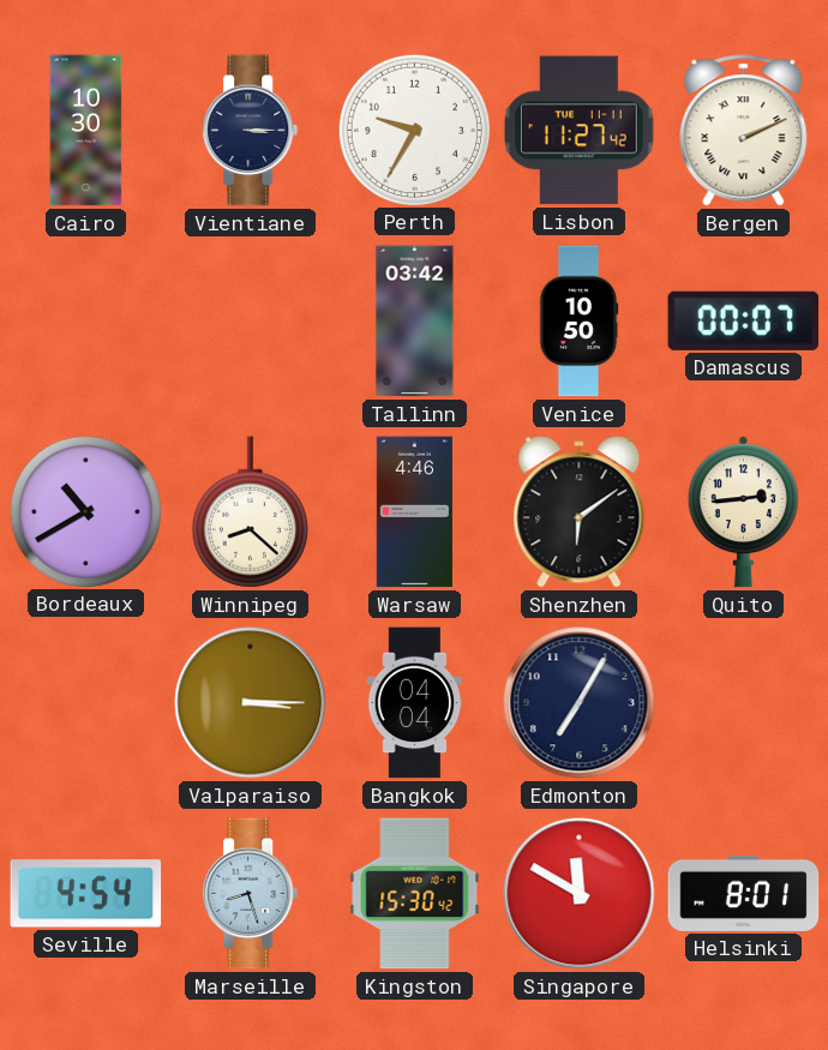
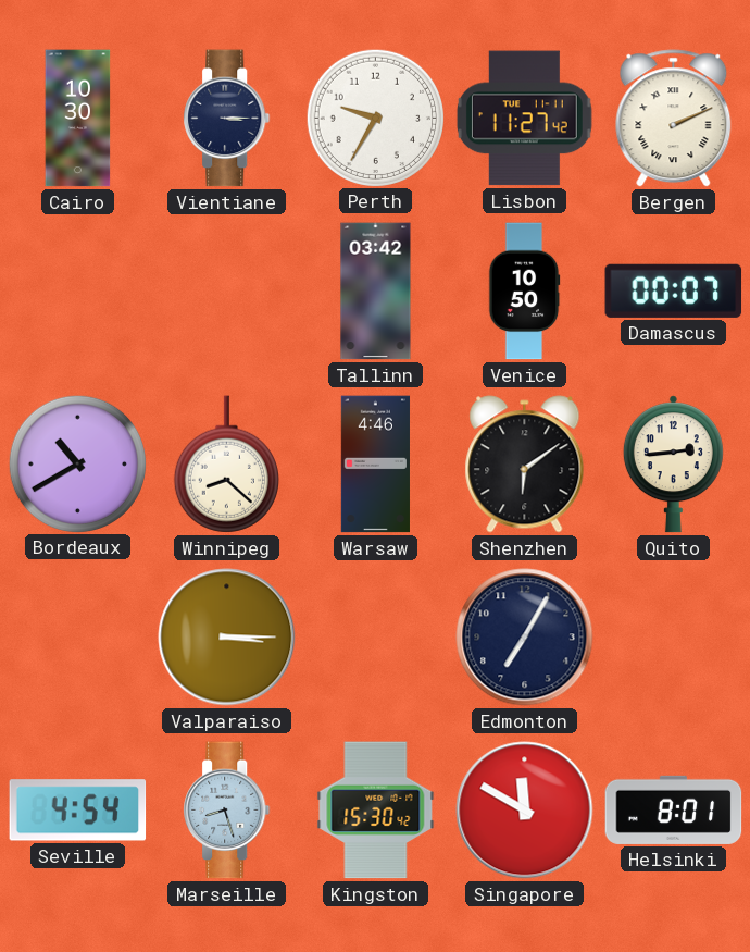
Bangkok: 04:04 -> none
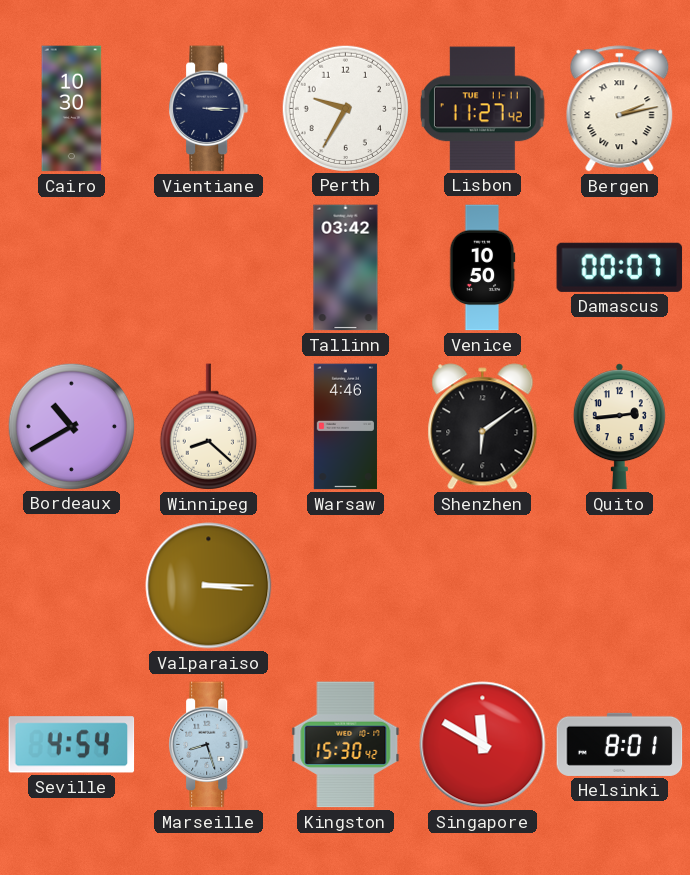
Bergen: 2:11 -> 2:13
Edmonton: 7:05 -> none
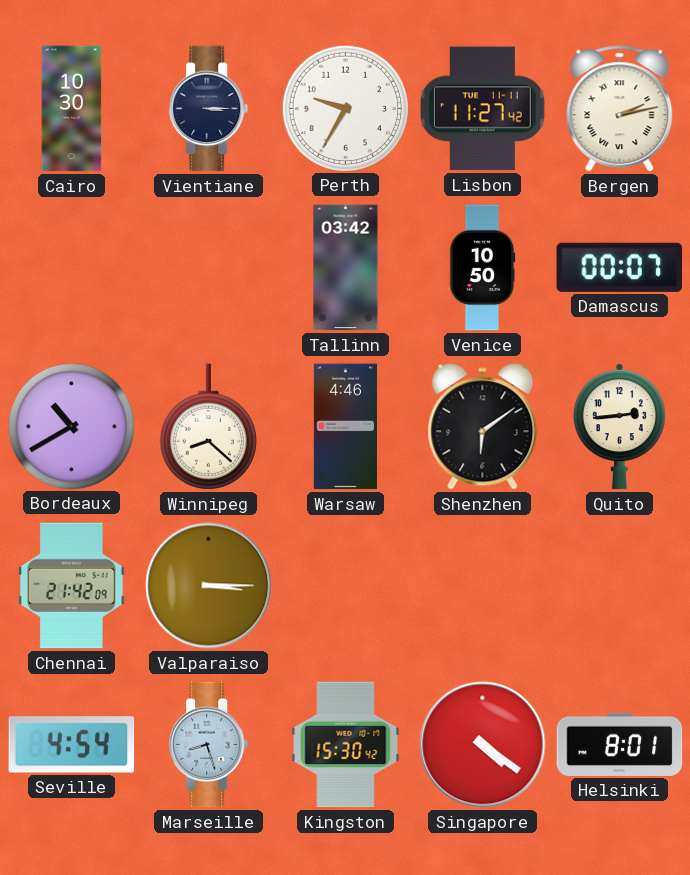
Chennai: none -> 21:42
Singapore: 11:50 -> 4:21
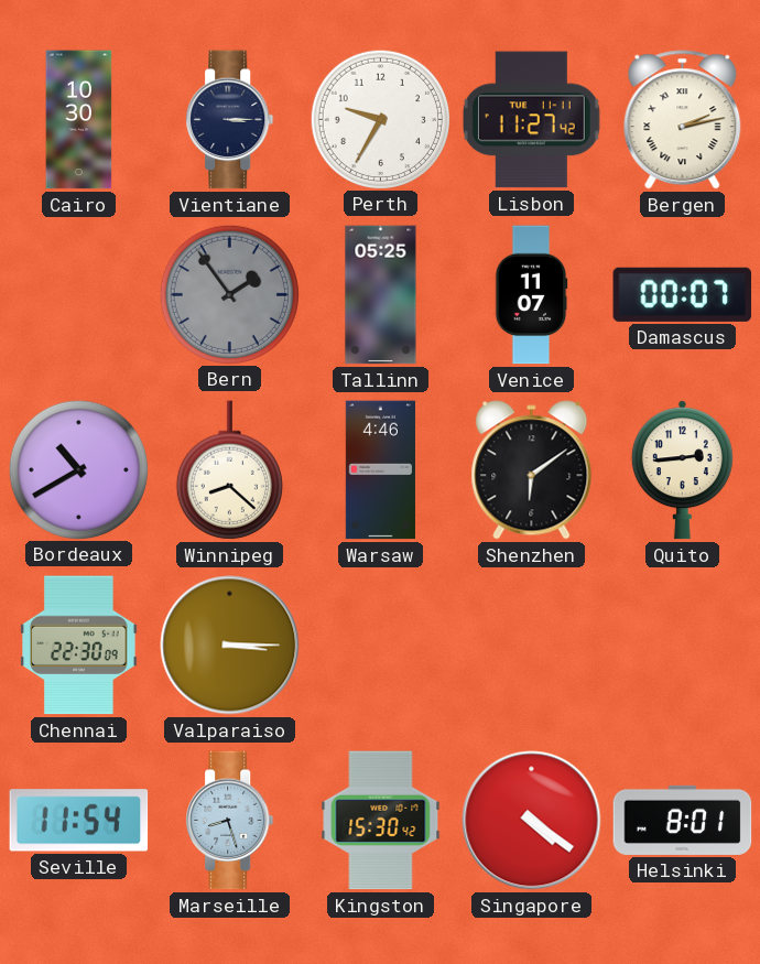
Bern: none -> 1:54
Tallinn: 03:42 -> 05:25
Venice: 10:50 -> 11:07
Chennai: 21:42 -> 22:30
Seville: 4:54 -> 11:54
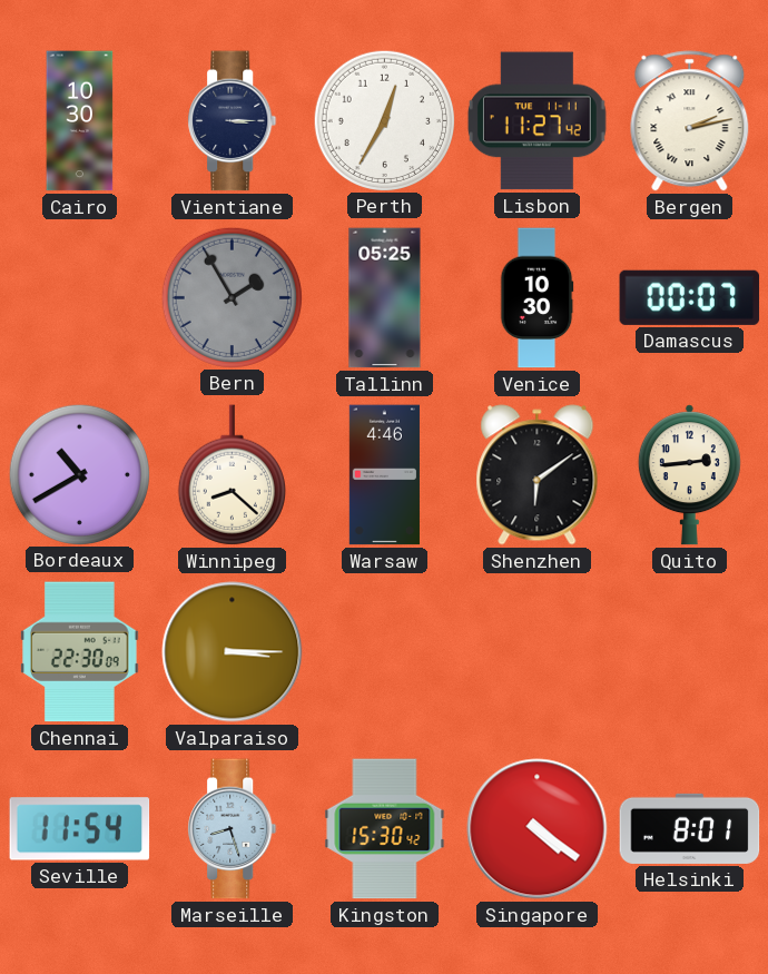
Perth: 9:35 -> 12:35
Bern: 1:54 -> 1:55
Venice: 11:07 -> 10:30
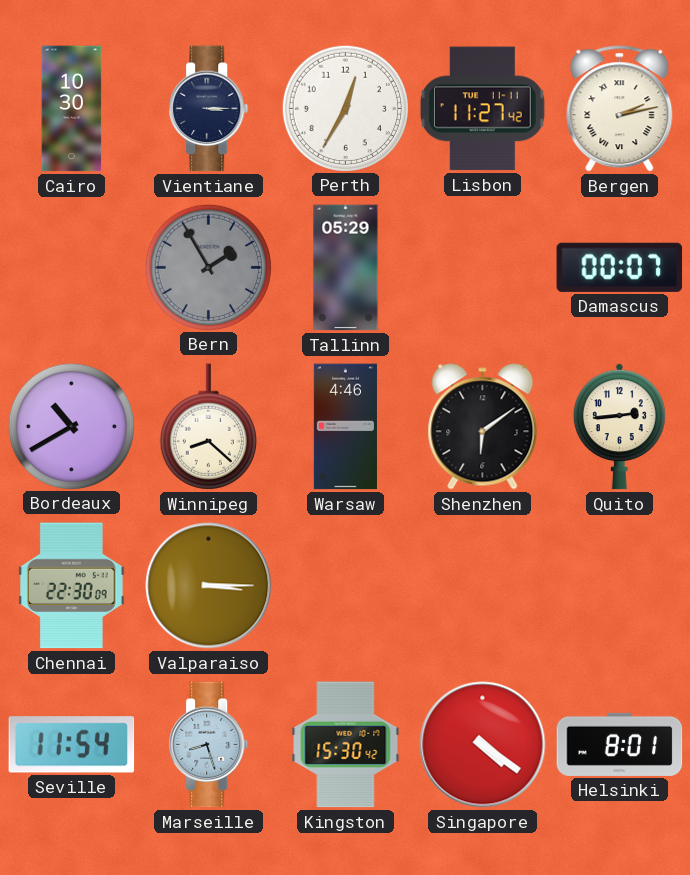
Tallinn: 05:25 -> 05:29
Venice: 10:30 -> none
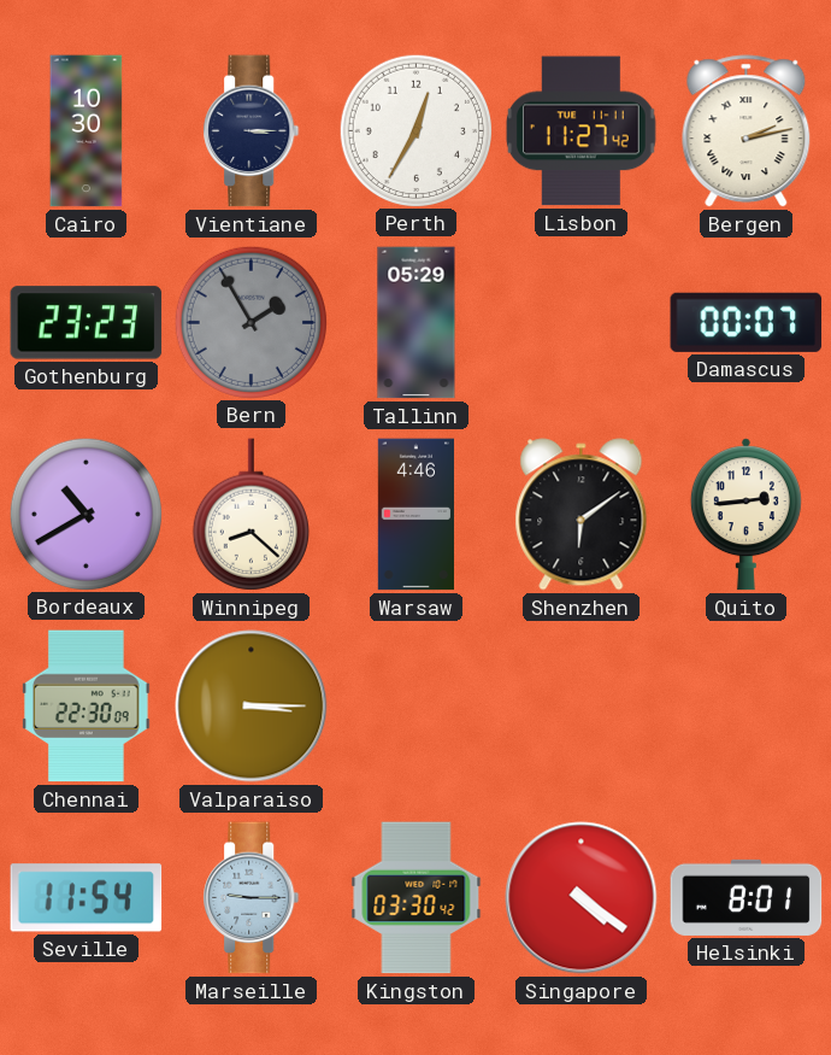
Gothenburg: none -> 23:23
Marseille: 8:27 -> 9:15
Kingston: 15:30 -> 03:30
